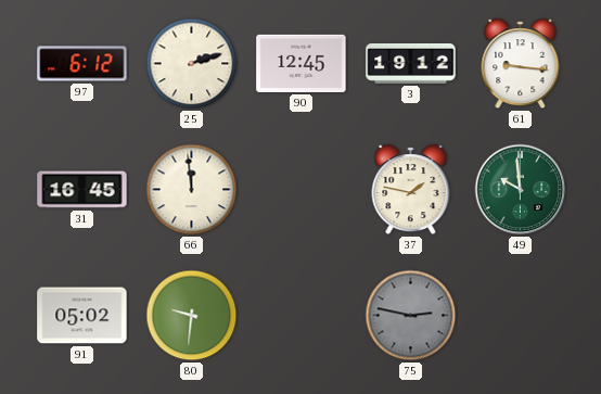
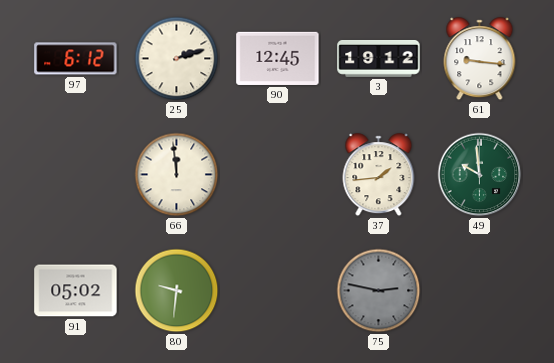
31: 16:45 -> none
37: 1:47 -> 1:44
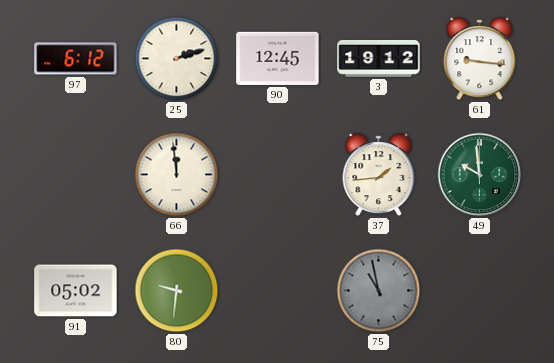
75: 2:47 -> 10:58
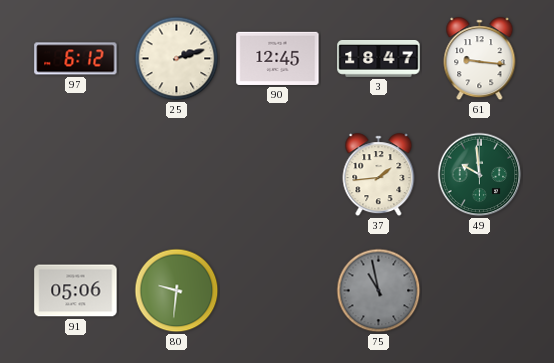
3: 19:12 -> 18:47
66: 11:59 -> none
91: 05:02 -> 05:06
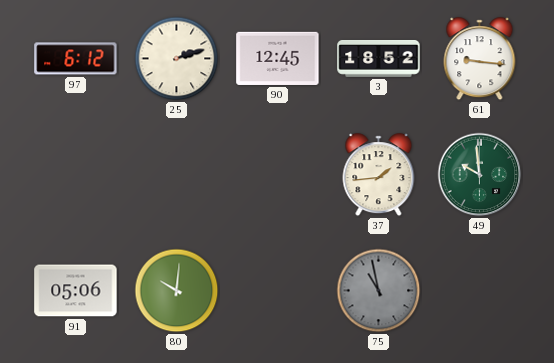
3: 18:47 -> 18:52
80: 9:31 -> 10:01
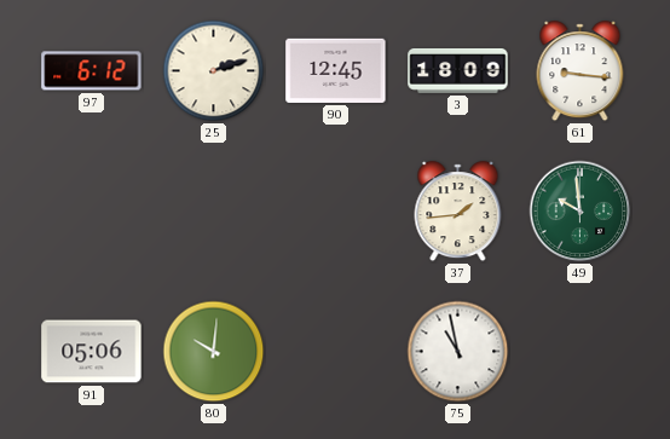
3: 18:52 -> 18:09
75 dial: grey -> white
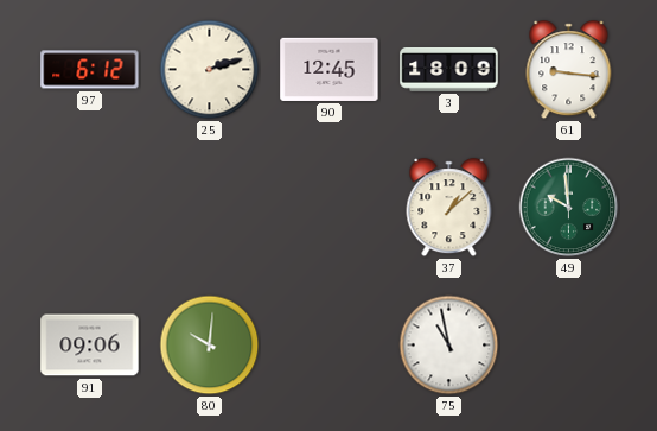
37: 1:44 -> 1:08
91: 05:06 -> 09:06
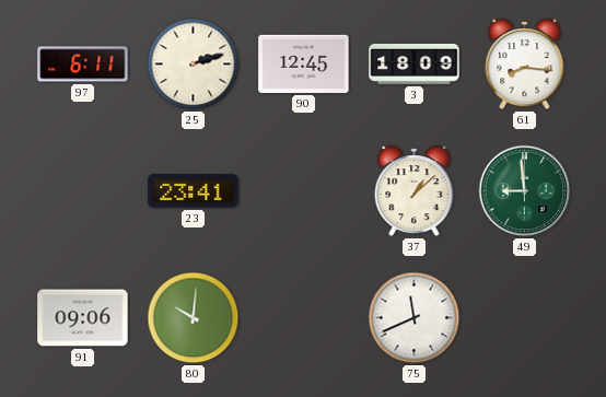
97: 6:12 -> 6:11
61: 9:16 -> 8:16
23: none -> 23:41
49: 9:59 -> 8:59
75: 10:58 -> 11:41
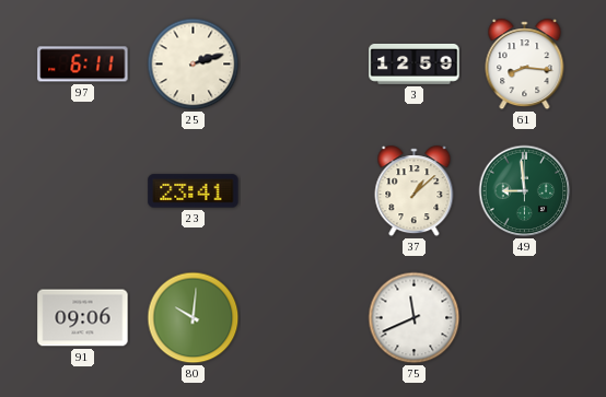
90: 12:45 -> none
3: 18:09 -> 12:59
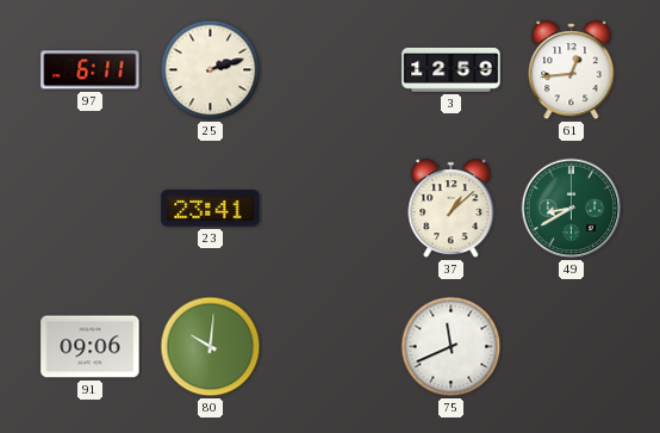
61: 8:16 -> 12:44
49: 8:59 -> 8:40
